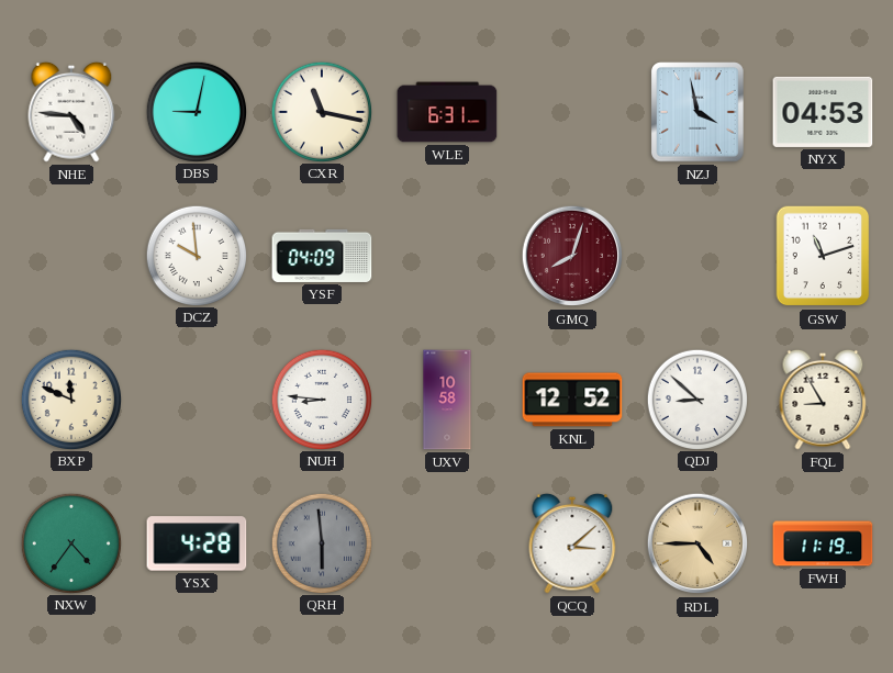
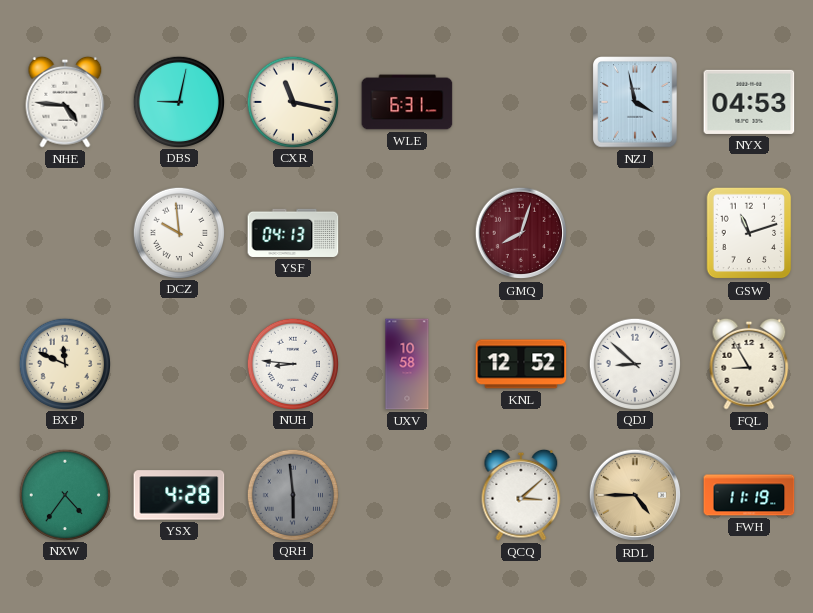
YSF: 04:09 -> 04:13
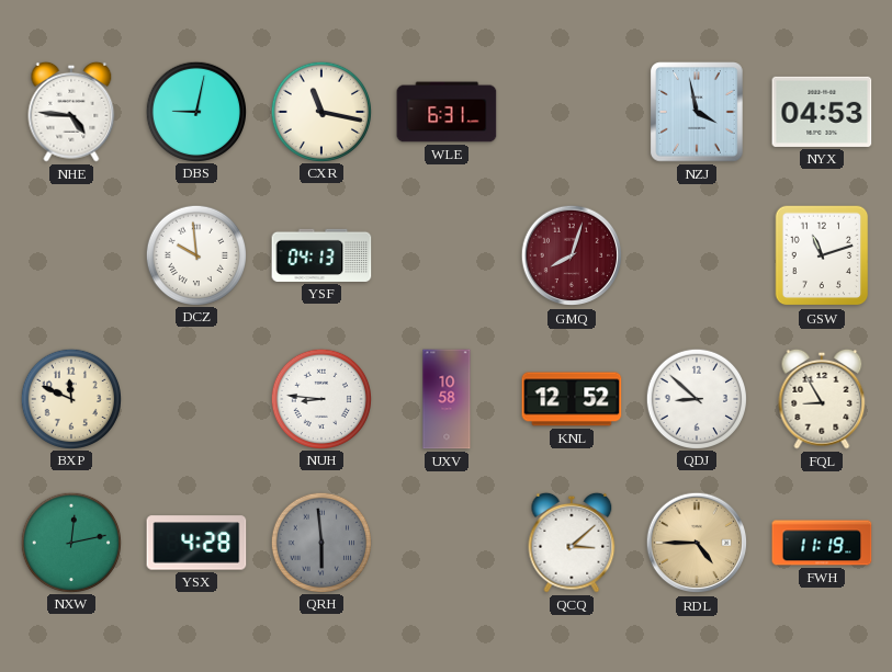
NXW: 4:36 -> 12:13
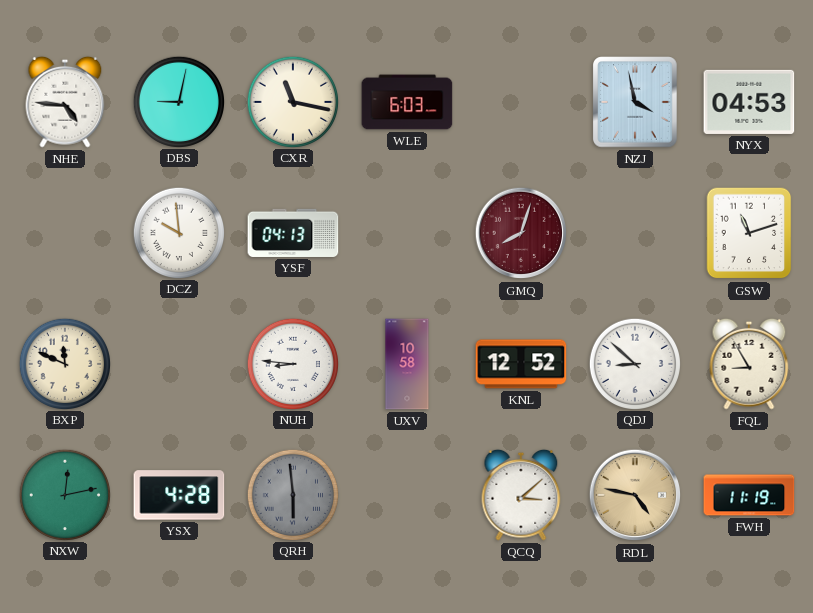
WLE: 6:31 -> 6:03
RDL: 4:45 -> 4:47
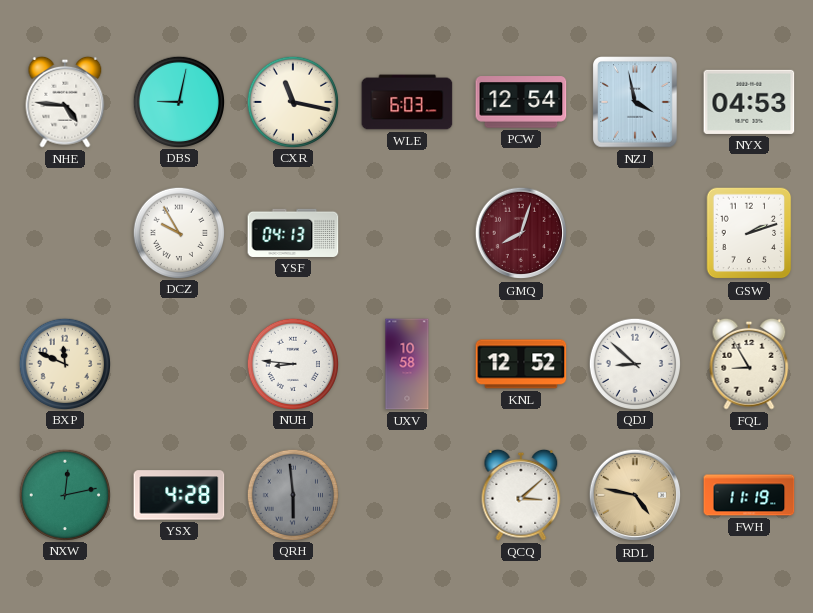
PCW: none -> 12:54
DCZ: 9:59 -> 9:55
GSW: 11:12 -> 2:12
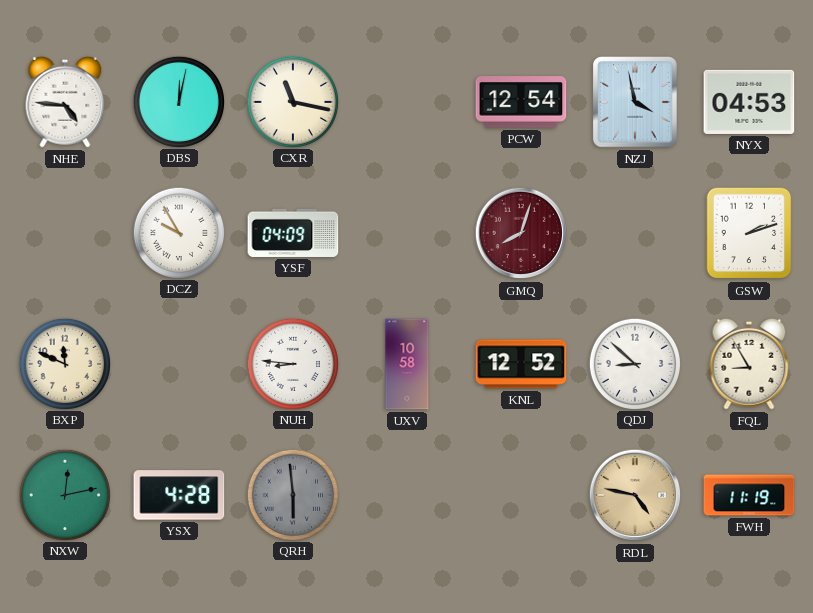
DBS: 9:02 -> 12:02
WLE: 6:03 -> none
YSF: 04:13 -> 04:09
QCQ: 3:08 -> none
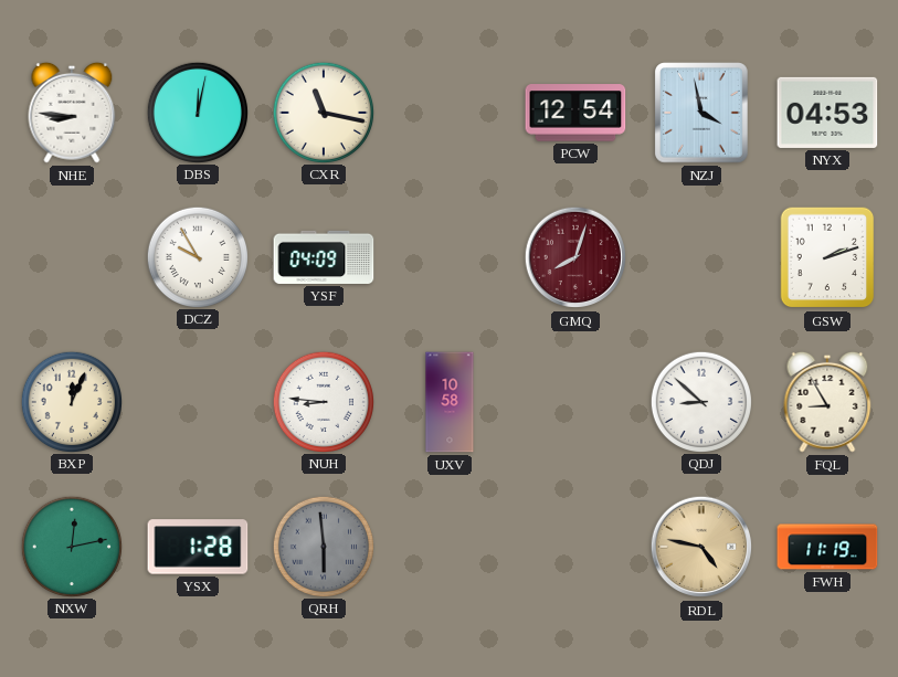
NHE: 4:46 -> 8:46
BXP: 11:49 -> 12:04
KNL: 12:52 -> none
YSX: 4:28 -> 1:28
